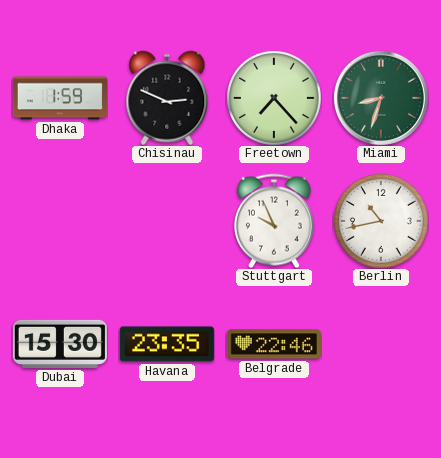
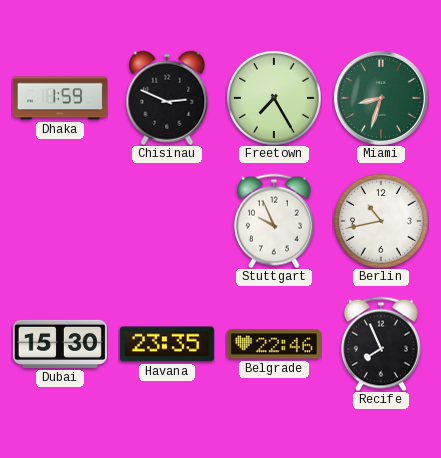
Freetown: 7:23 -> 7:25
Recife: none -> 7:56
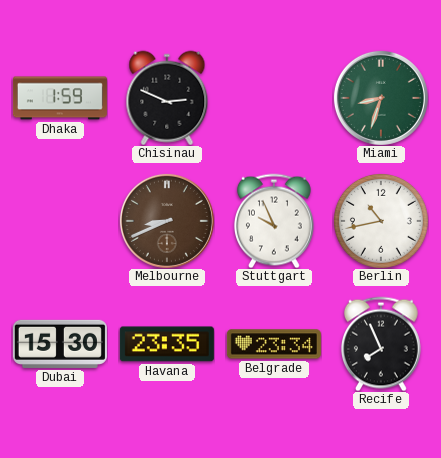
Freetown: 7:25 -> none
Melbourne: none -> 8:41
Belgrade: 22:46 -> 23:34
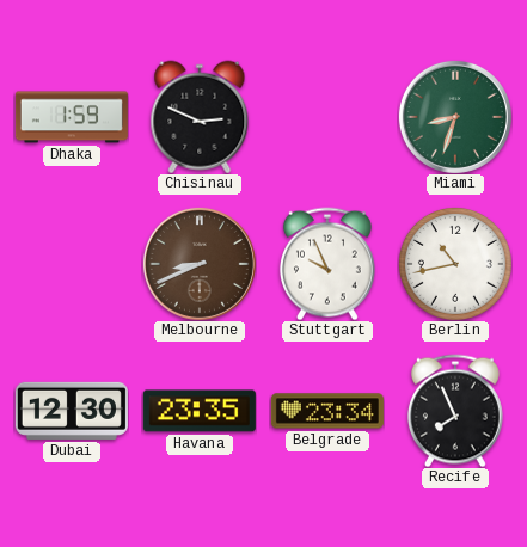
Dubai: 15:30 -> 12:30
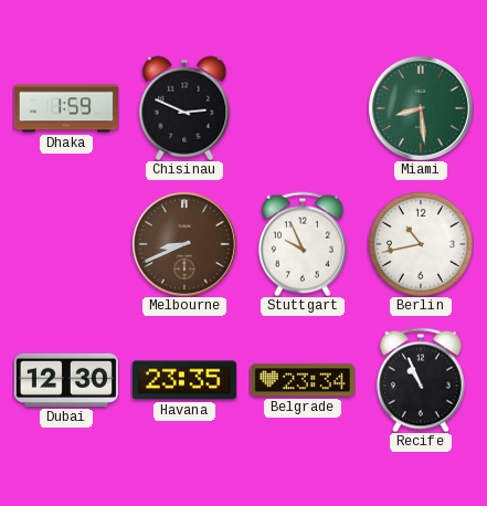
Miami: 8:33 -> 8:29
Recife: 7:56 -> 10:56
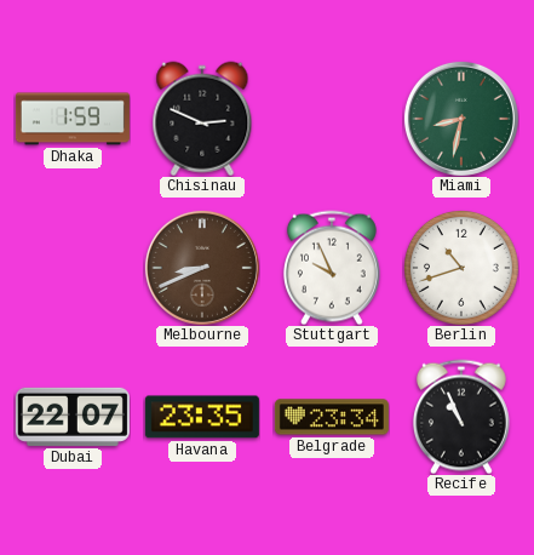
Miami: 8:29 -> 8:32
Berlin: 10:43 -> 10:42
Dubai: 12:30 -> 22:07
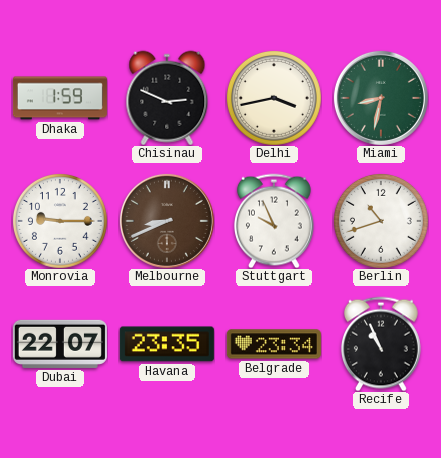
Delhi: none -> 3:43
Monrovia: none -> 9:15
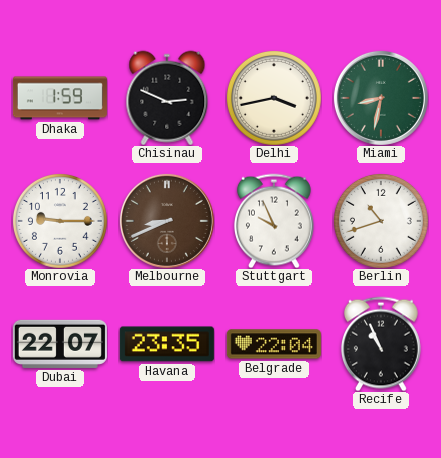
Belgrade: 23:34 -> 22:04
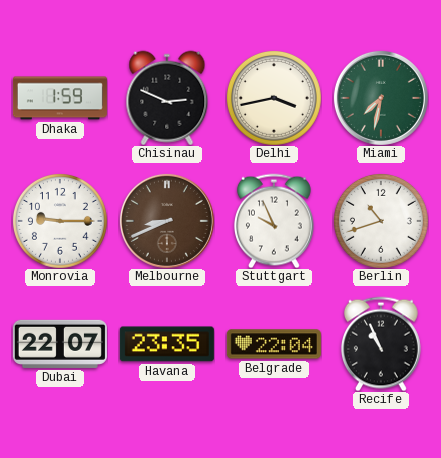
Miami: 8:32 -> 7:32
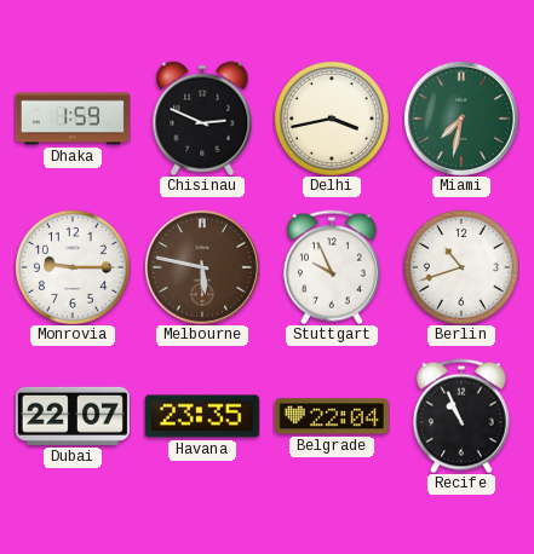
Melbourne: 8:41 -> 5:47
